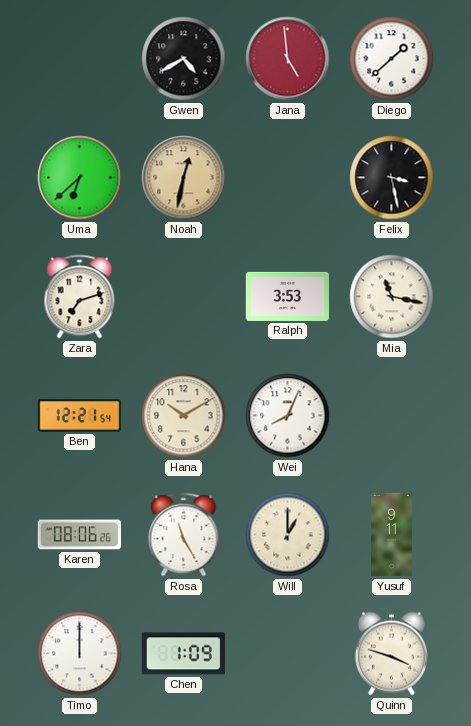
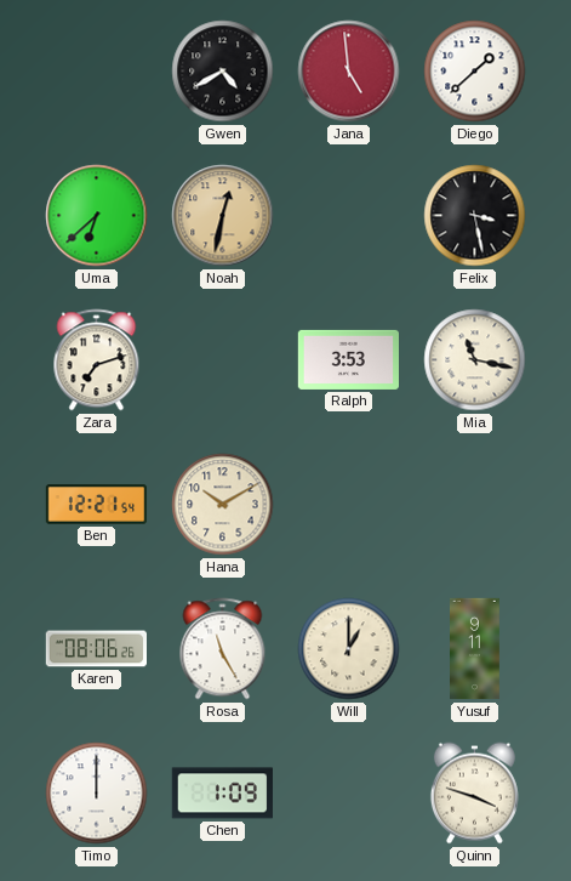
Wei: 8:04 -> none
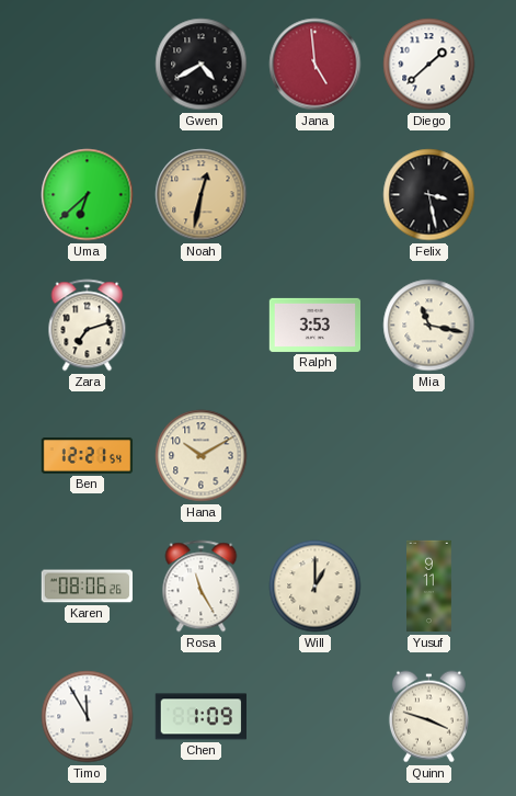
Timo: 12:00 -> 11:55
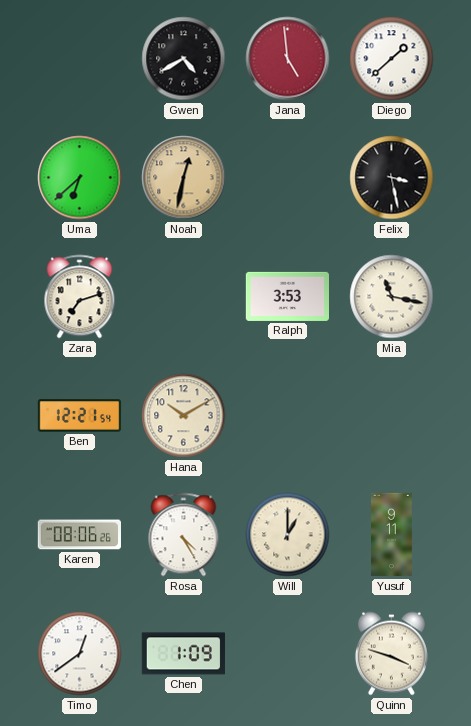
Rosa: 11:25 -> 4:25
Timo: 11:55 -> 12:39
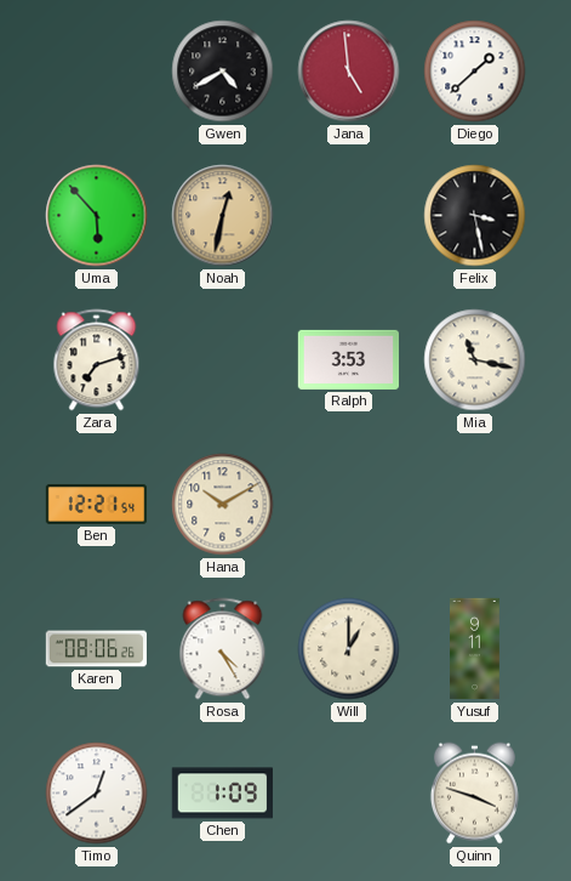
Uma: 6:38 -> 5:53
